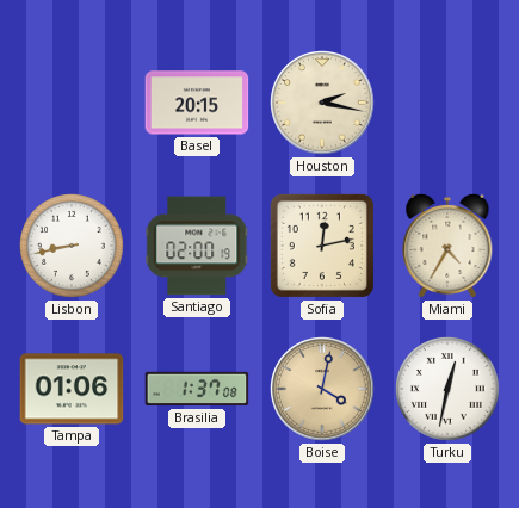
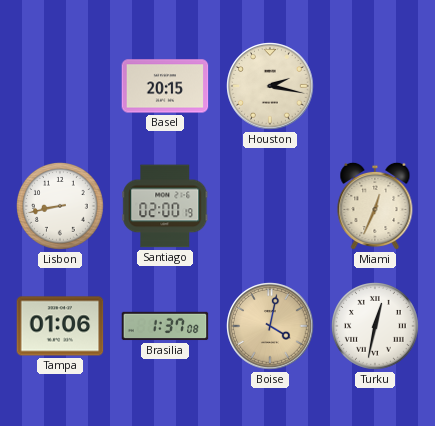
Sofia: 12:13 -> none
Miami: 4:35 -> 12:34
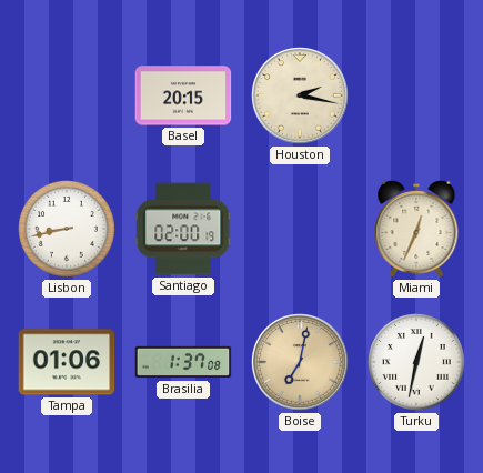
Boise: 4:02 -> 7:02
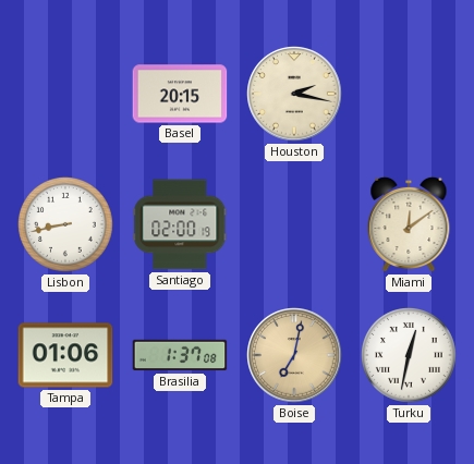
Miami: 12:34 -> 12:09
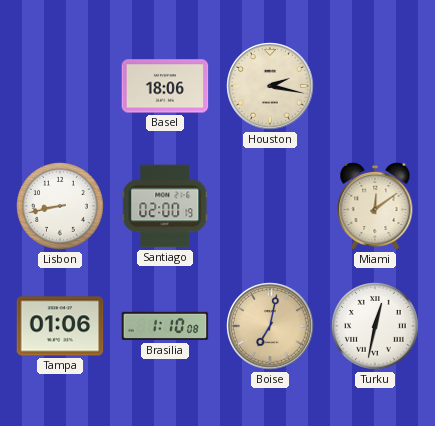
Basel: 20:15 -> 18:06
Brasilia: 1:37 -> 1:10
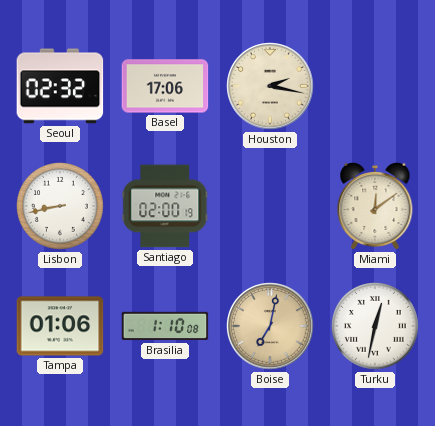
Seoul: none -> 02:32
Basel: 18:06 -> 17:06
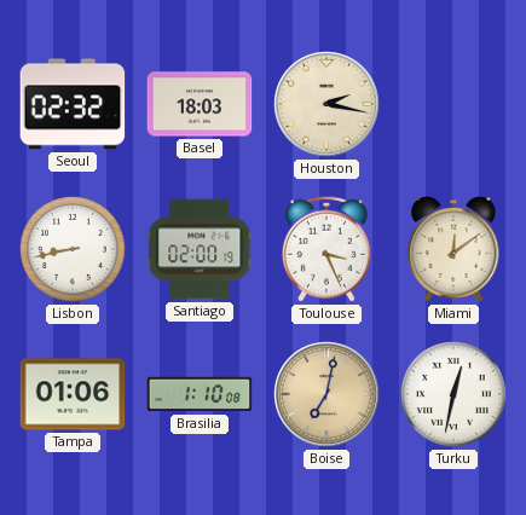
Basel: 17:06 -> 18:03
Toulouse: none -> 3:26
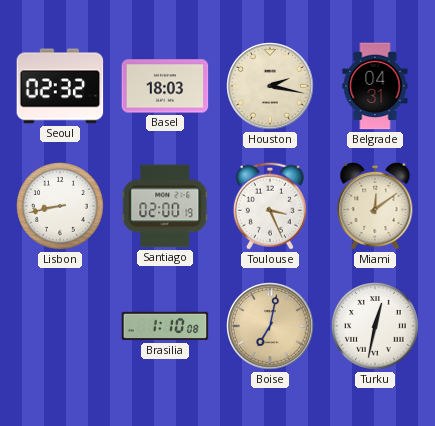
Belgrade: none -> 04:31
Tampa: 01:06 -> none
